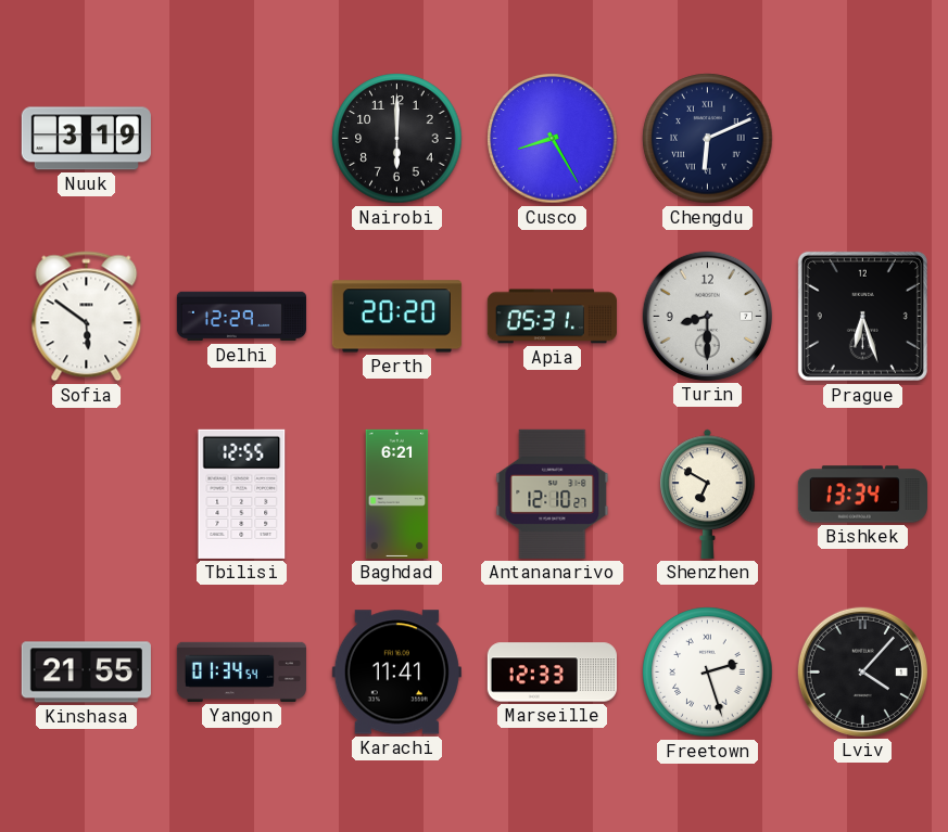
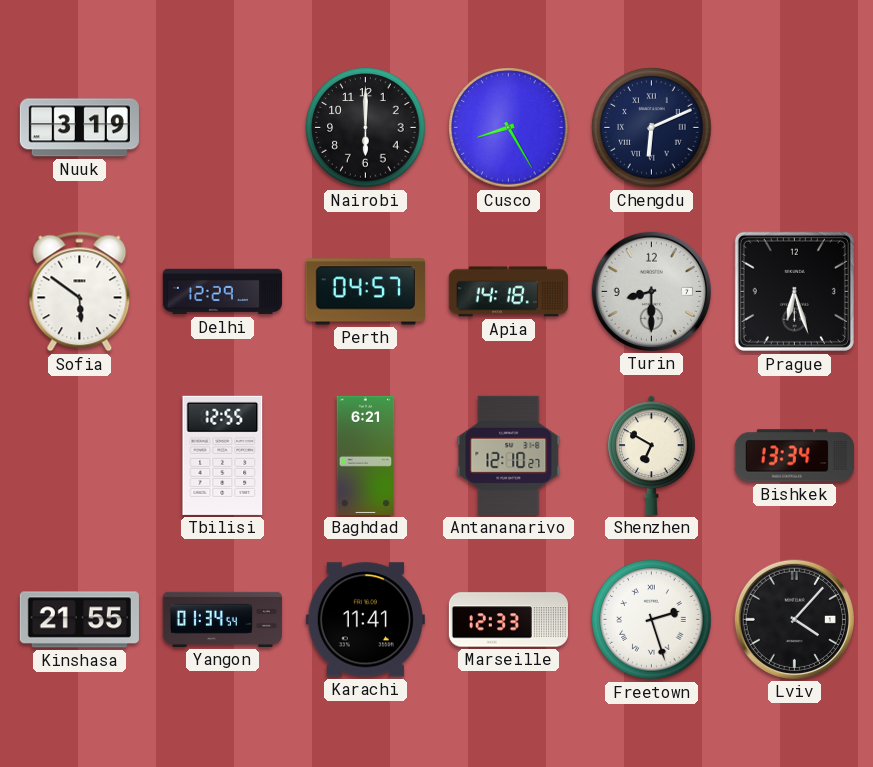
Perth: 20:20 -> 04:57
Apia: 05:31 -> 14:18
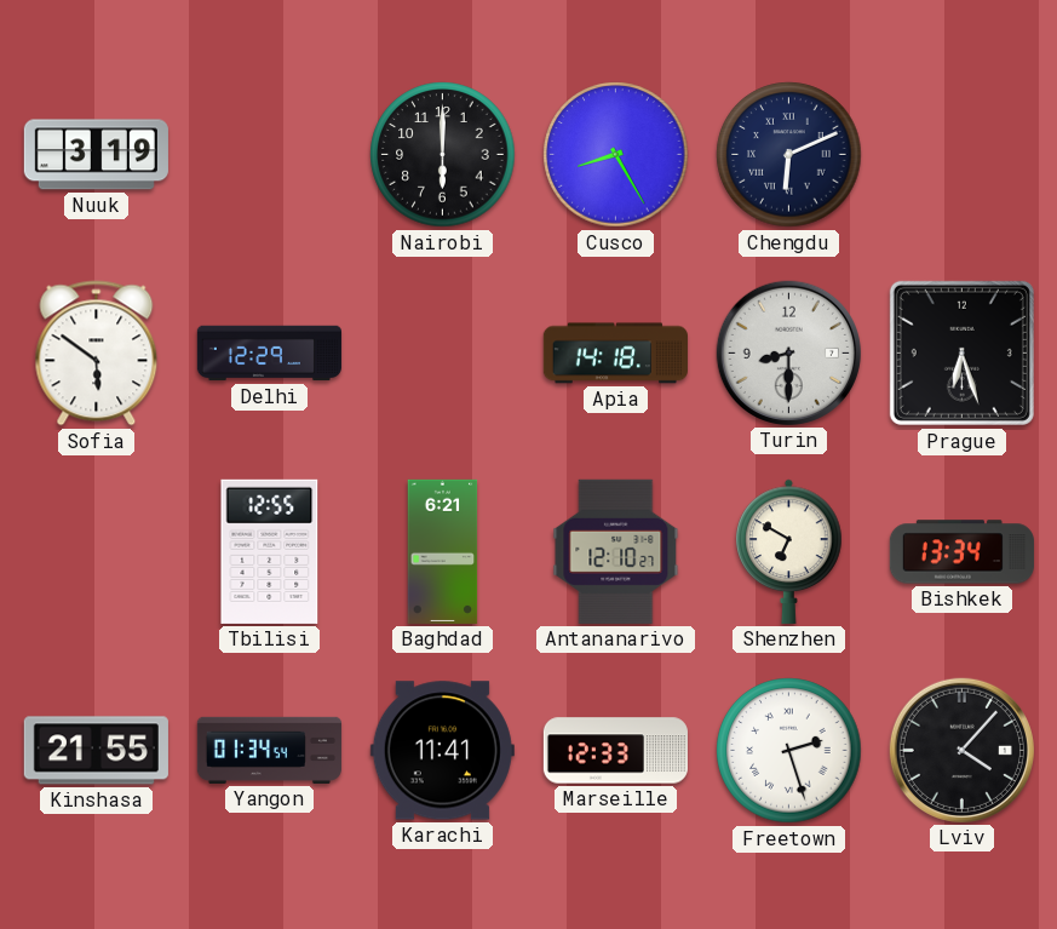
Perth: 04:57 -> none
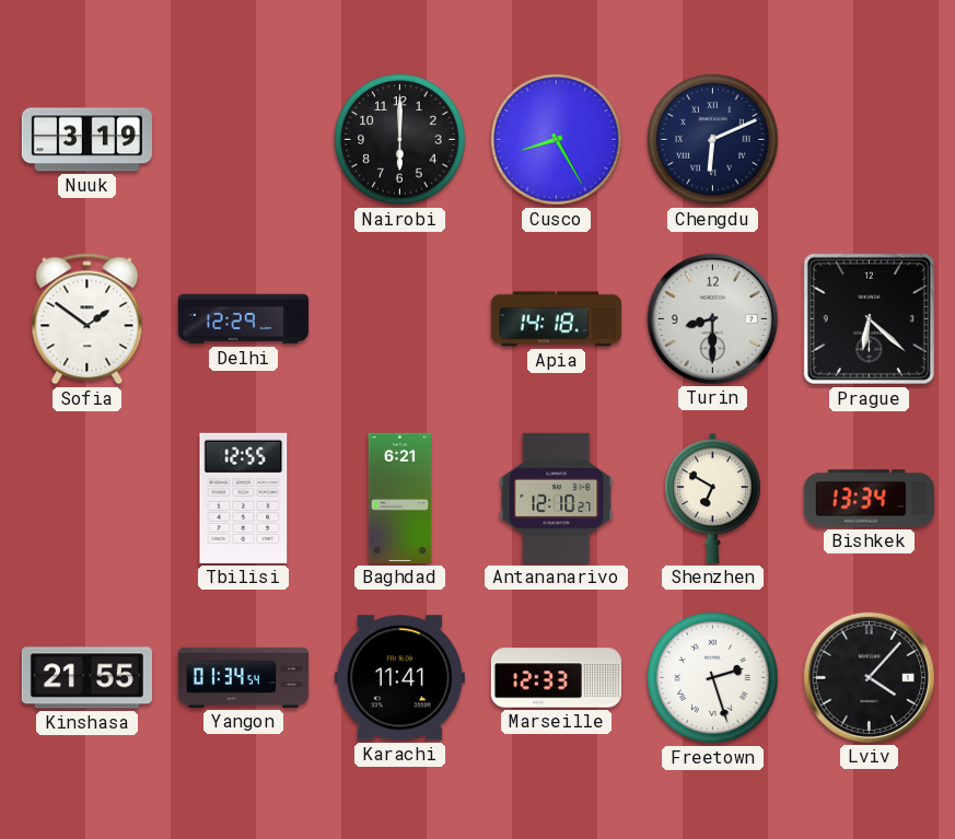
Sofia: 5:51 -> 1:51
Prague: 6:27 -> 6:22
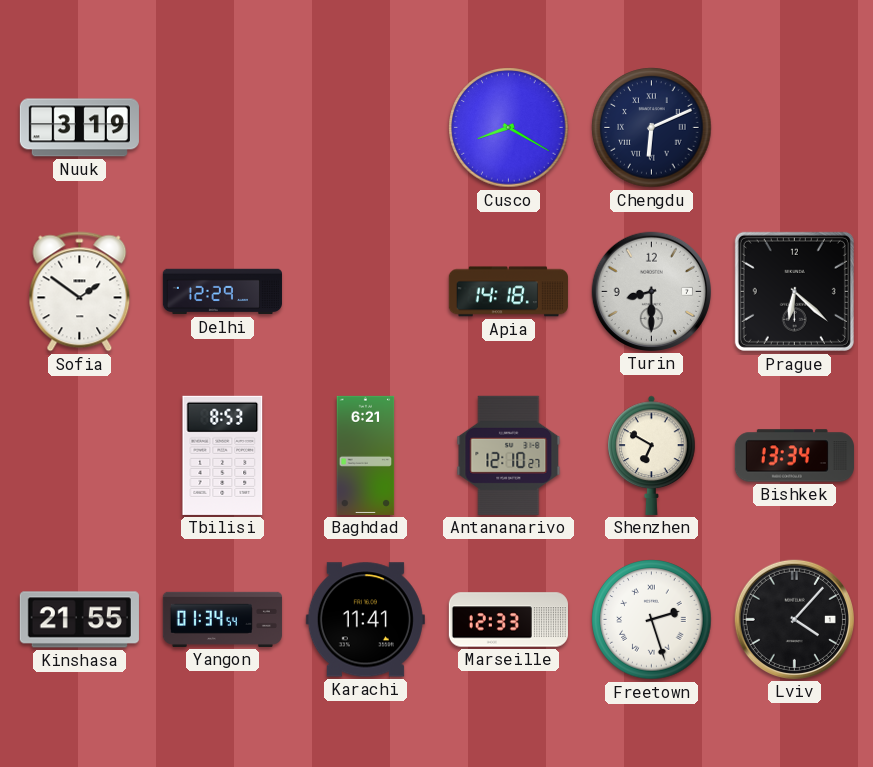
Nairobi: 6:00 -> none
Cusco: 8:25 -> 8:20
Tbilisi: 12:55 -> 8:53
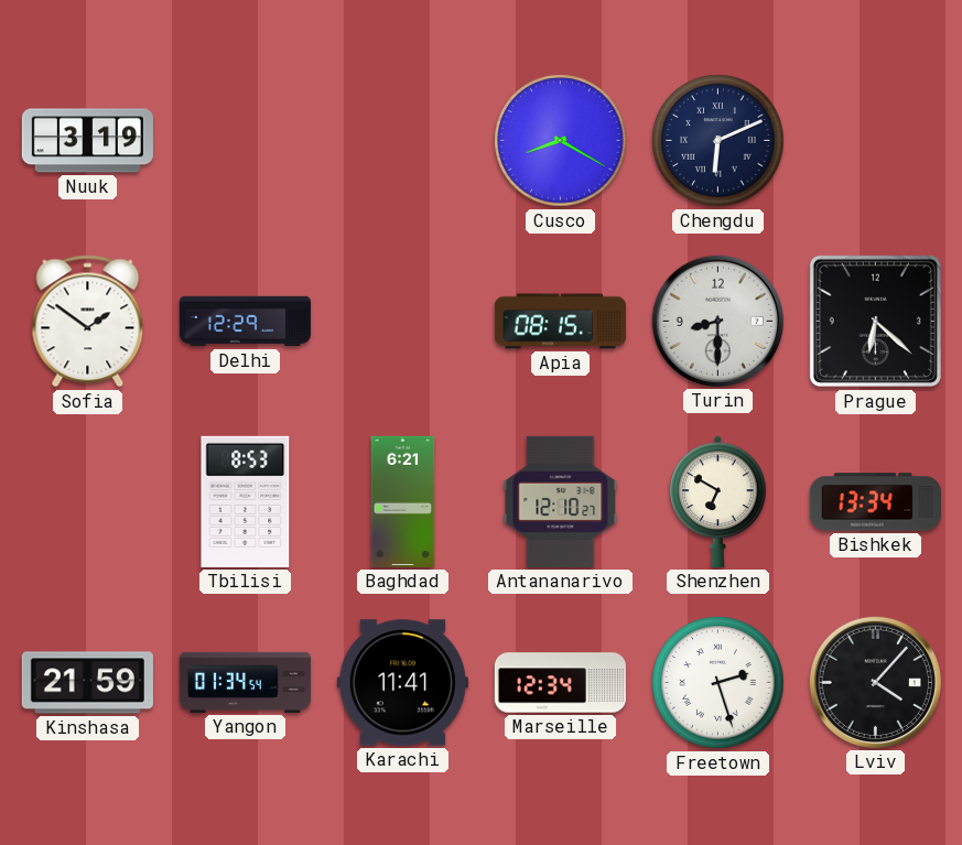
Apia: 14:18 -> 08:15
Kinshasa: 21:55 -> 21:59
Marseille: 12:33 -> 12:34
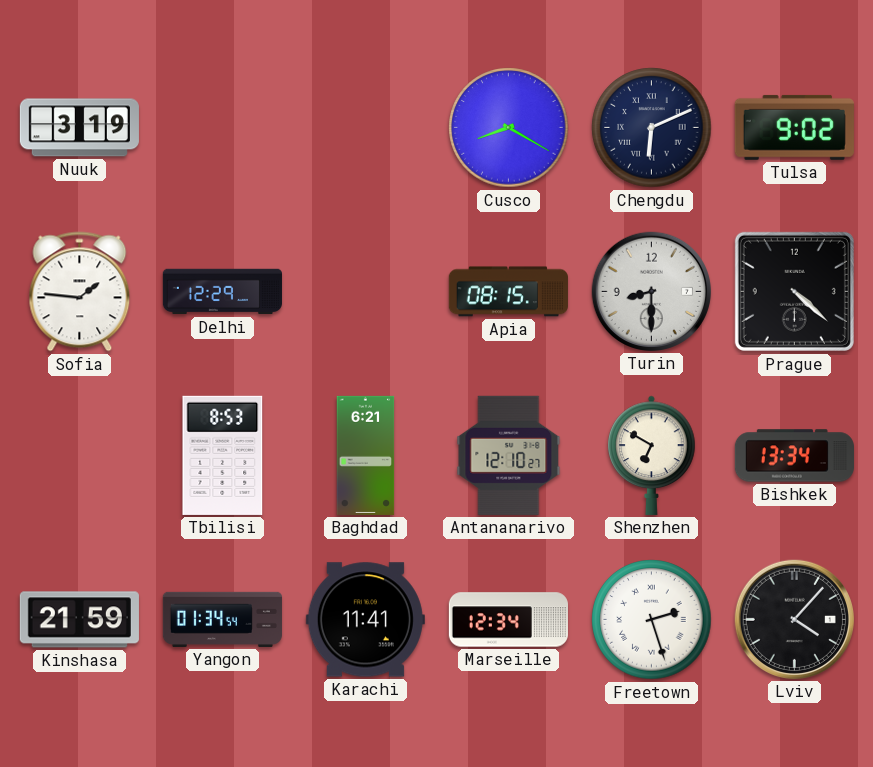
Tulsa: none -> 9:02
Sofia: 1:51 -> 1:46
Prague: 6:22 -> 4:22
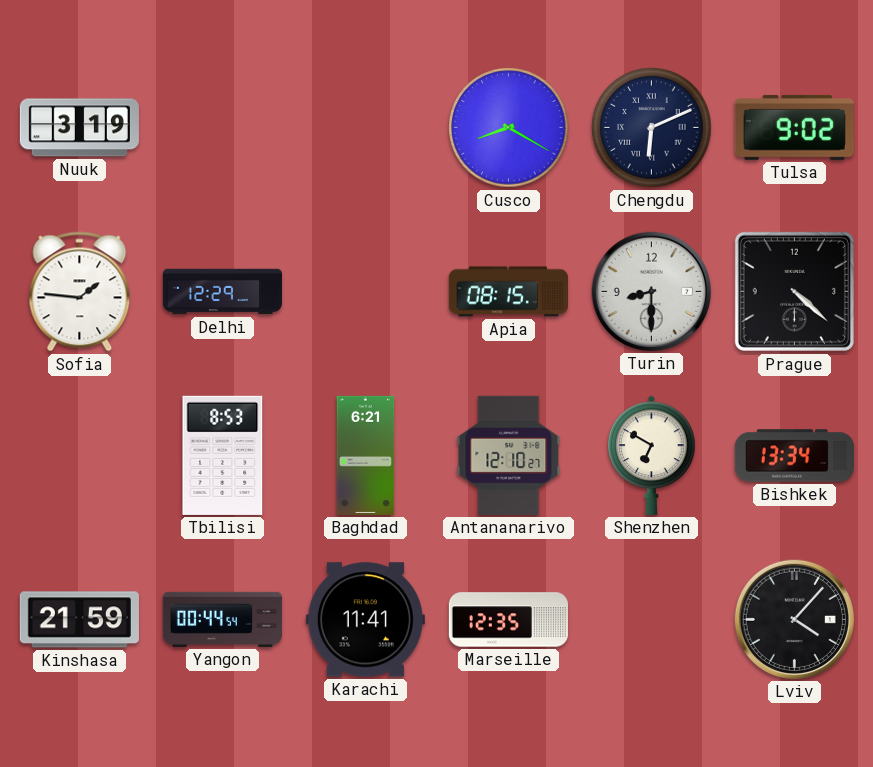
Yangon: 01:34 -> 00:44
Marseille: 12:34 -> 12:35
Freetown: 2:27 -> none
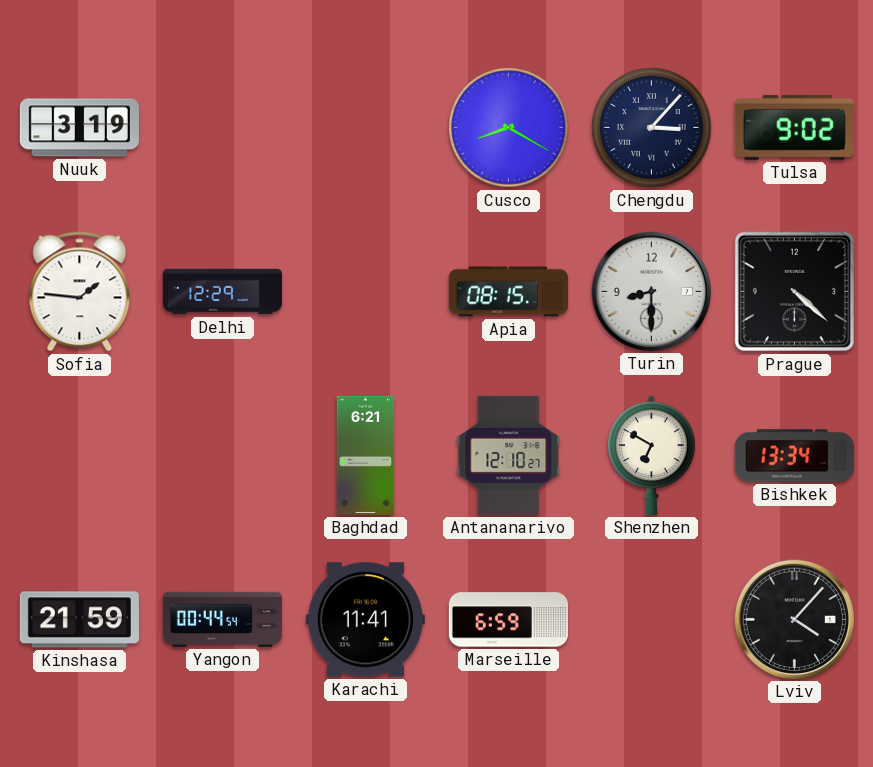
Chengdu: 6:11 -> 3:07
Tbilisi: 8:53 -> none
Marseille: 12:35 -> 6:59
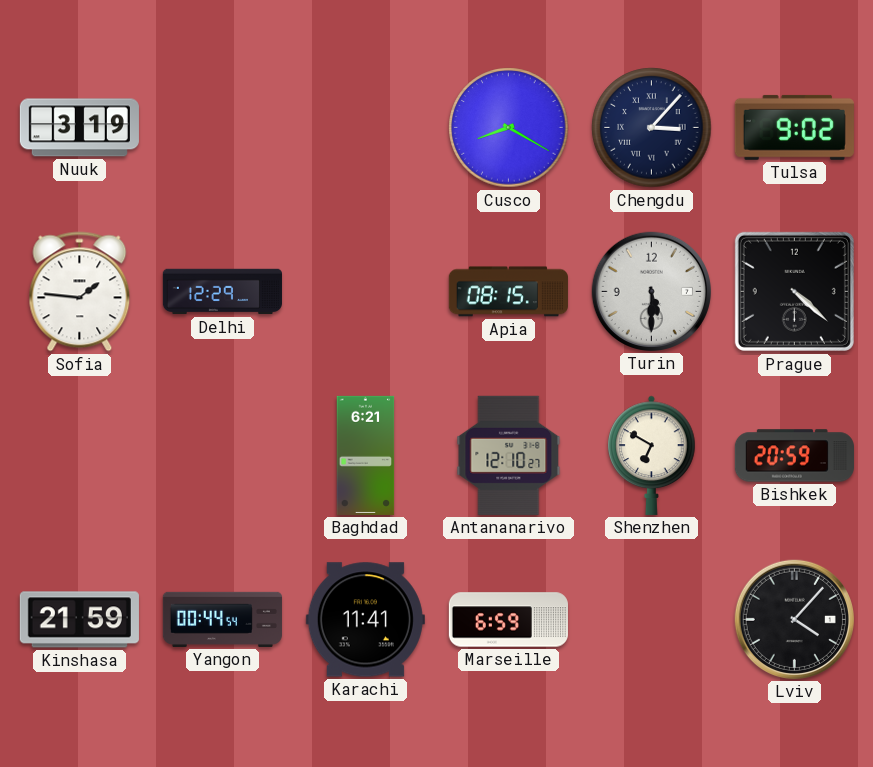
Turin: 8:30 -> 5:30
Bishkek: 13:34 -> 20:59
